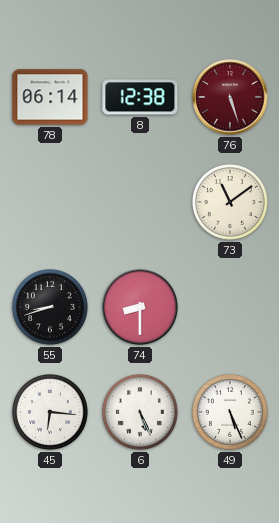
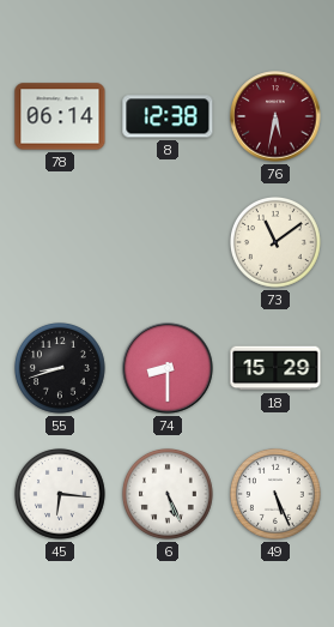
76: 5:27 -> 5:32
18: none -> 15:29
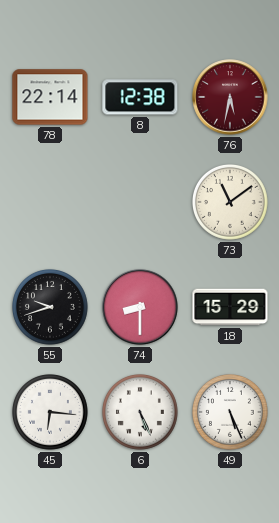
78: 06:14 -> 22:14
55: 8:42 -> 9:42
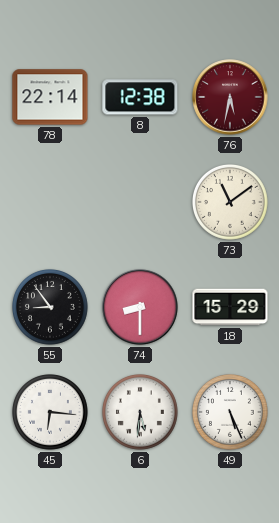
55: 9:42 -> 8:54
6: 5:26 -> 5:31
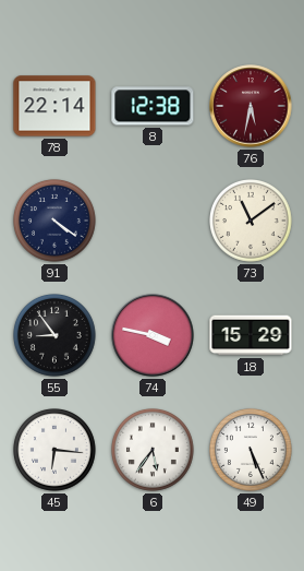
91: none -> 4:21
74: 8:30 -> 3:47
6: 5:31 -> 5:36
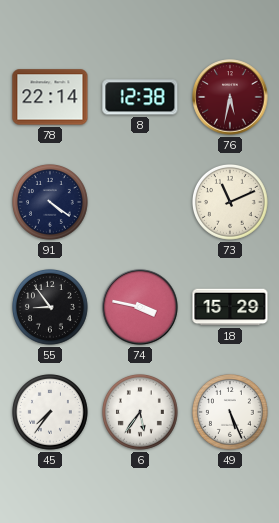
73: 11:09 -> 11:11
45: 6:16 -> 7:36
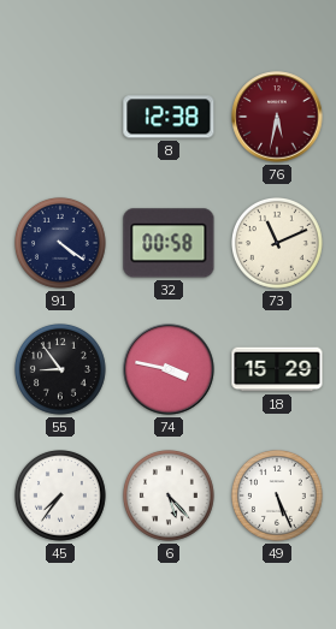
78: 22:14 -> none
32: none -> 00:58
6: 5:36 -> 5:23
